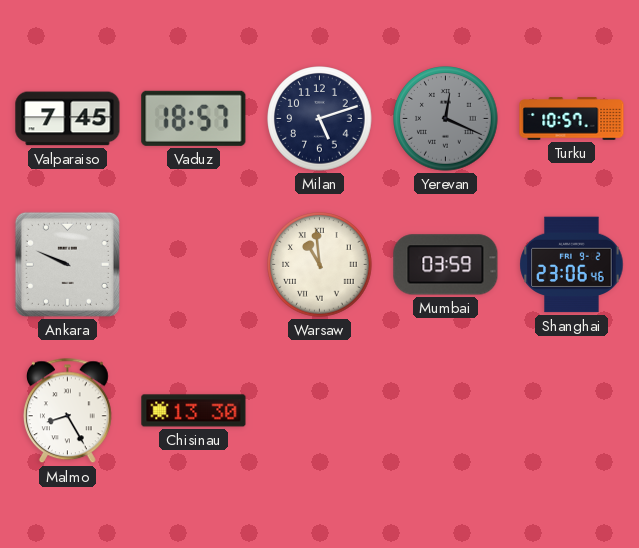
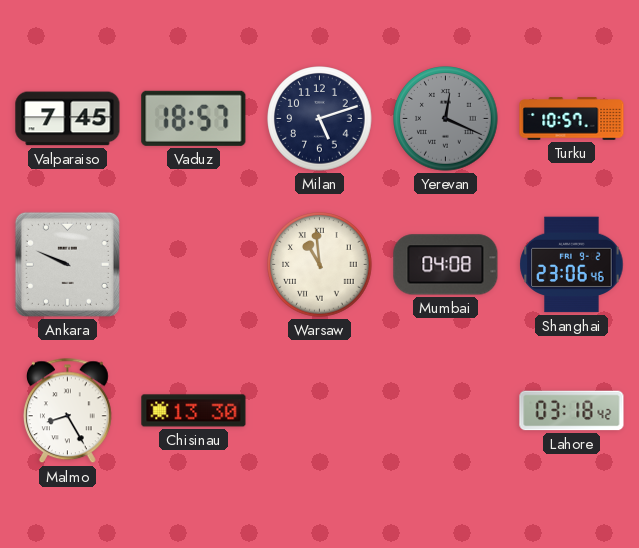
Mumbai: 03:59 -> 04:08
Lahore: none -> 03:18
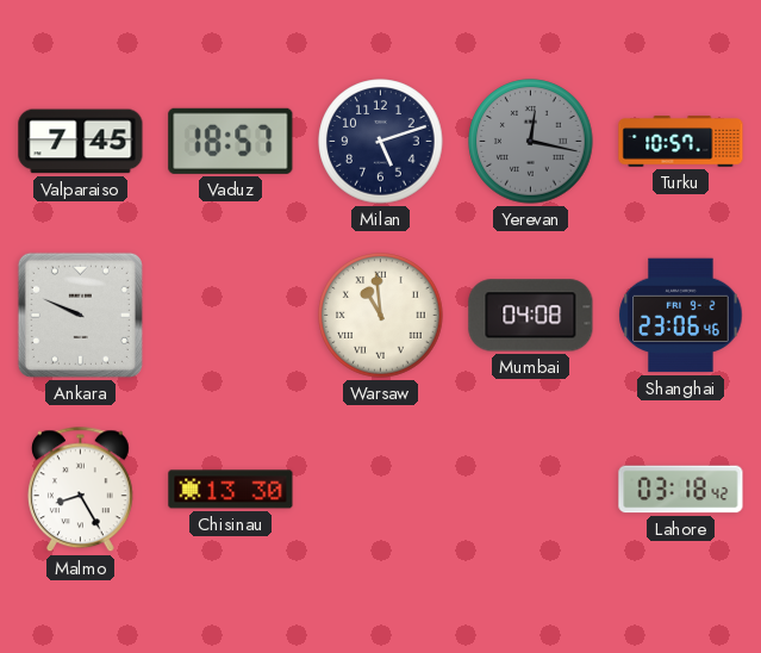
Yerevan: 12:19 -> 12:17
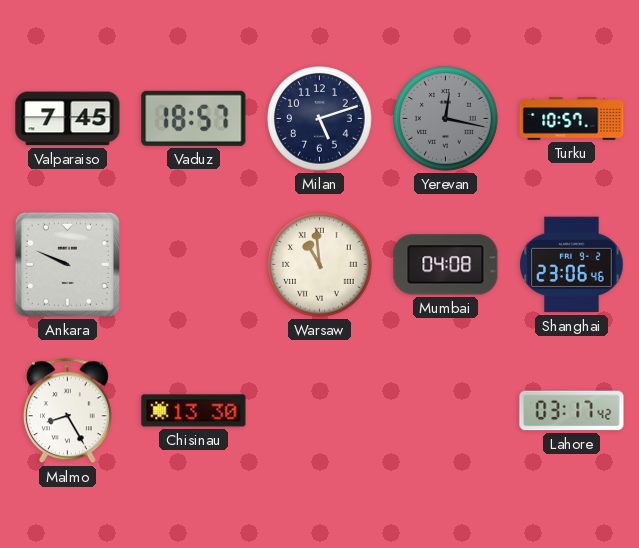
Lahore: 03:18 -> 03:17
